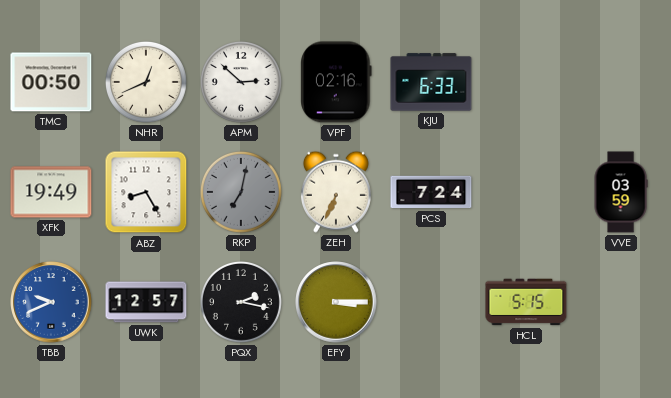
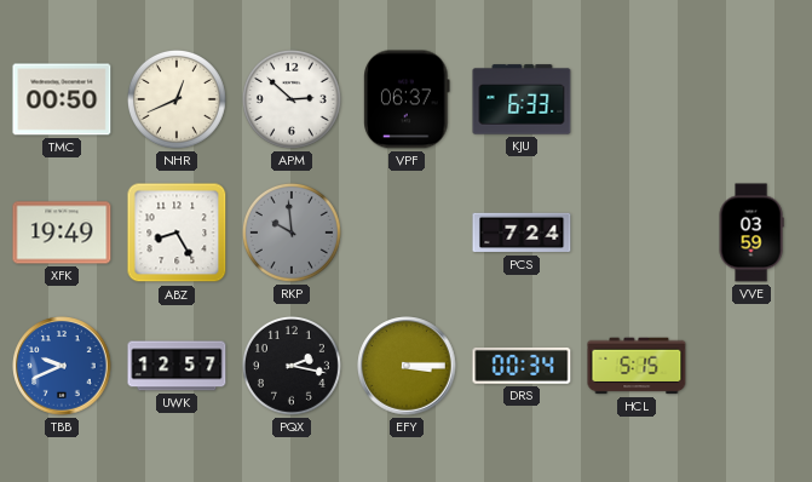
VPF: 02:16 -> 06:37
RKP: 7:02 -> 9:59
ZEH: 6:34 -> none
DRS: none -> 00:34
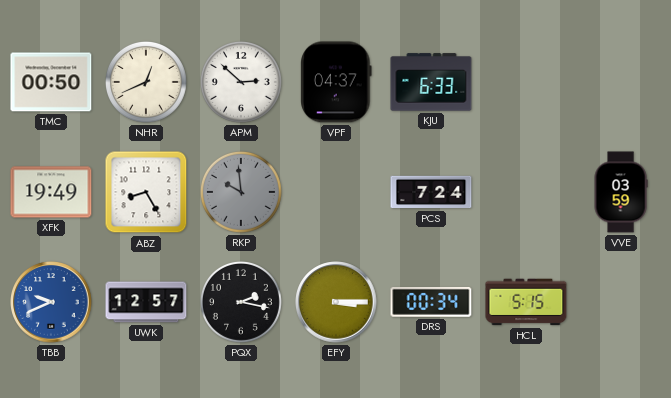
VPF: 06:37 -> 04:37
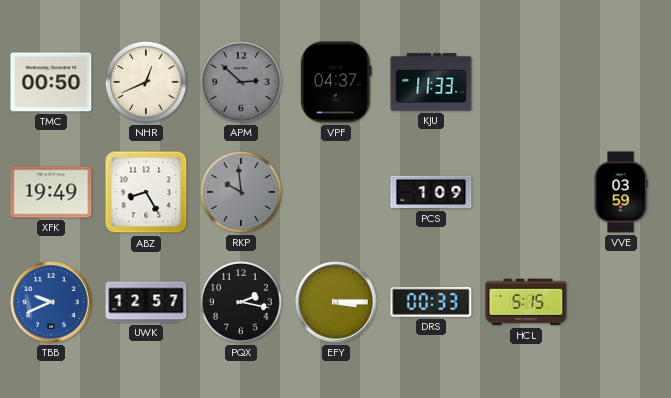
APM dial: white -> grey
KJU: 6:33 -> 11:33
PCS: 7:24 -> 1:09
DRS: 00:34 -> 00:33
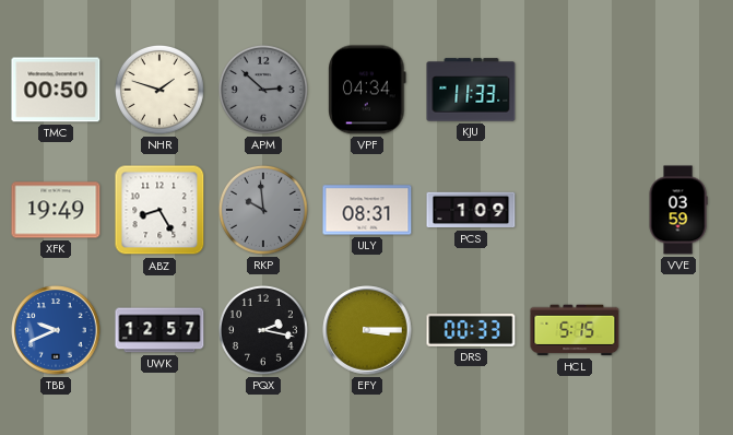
NHR: 12:41 -> 1:48
VPF: 04:37 -> 04:34
ULY: none -> 08:31
